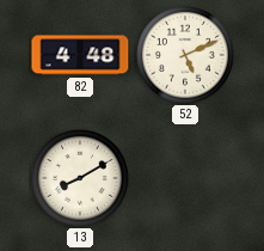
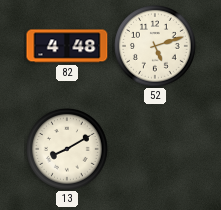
52: 5:11 -> 5:12
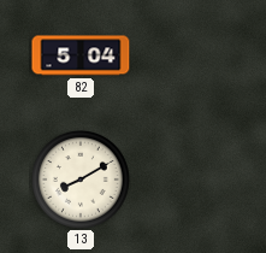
82: 4:48 -> 5:04
52: 5:12 -> none
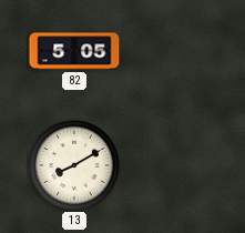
82: 5:04 -> 5:05
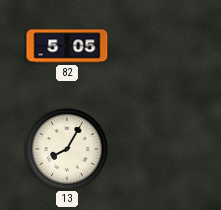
13: 8:10 -> 8:05
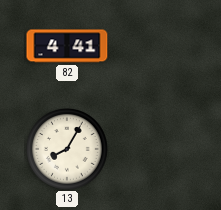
82: 5:05 -> 4:41
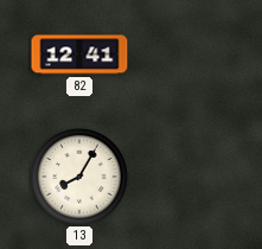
82: 4:41 -> 12:41
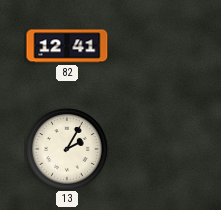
13: 8:05 -> 2:05
